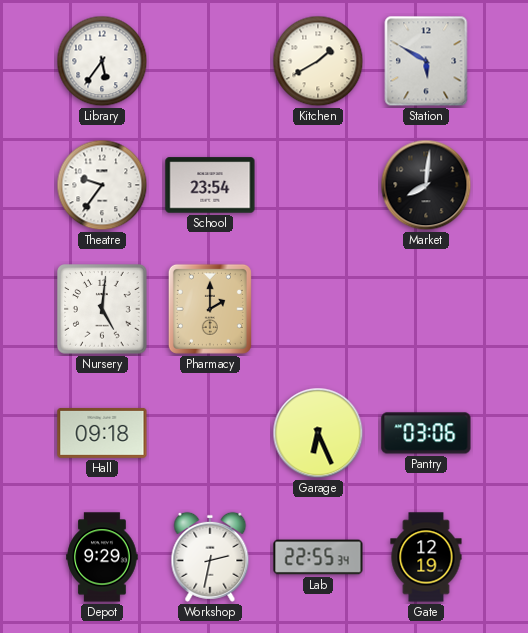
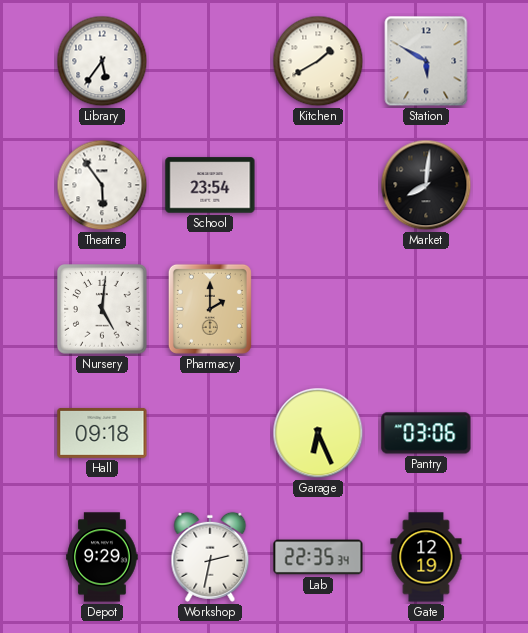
Theatre: 9:36 -> 5:54
Lab: 22:55 -> 22:35
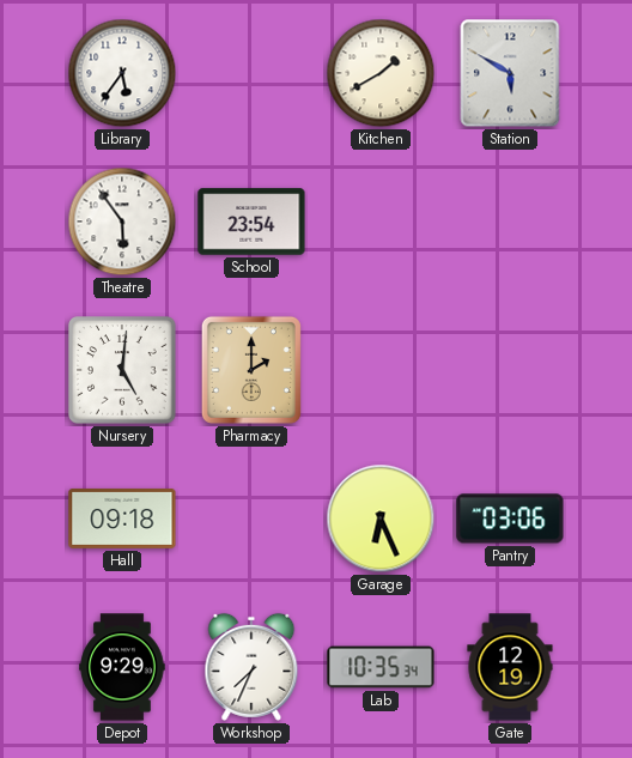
Market: 8:01 -> none
Workshop: 2:32 -> 7:34
Lab: 22:35 -> 10:35
